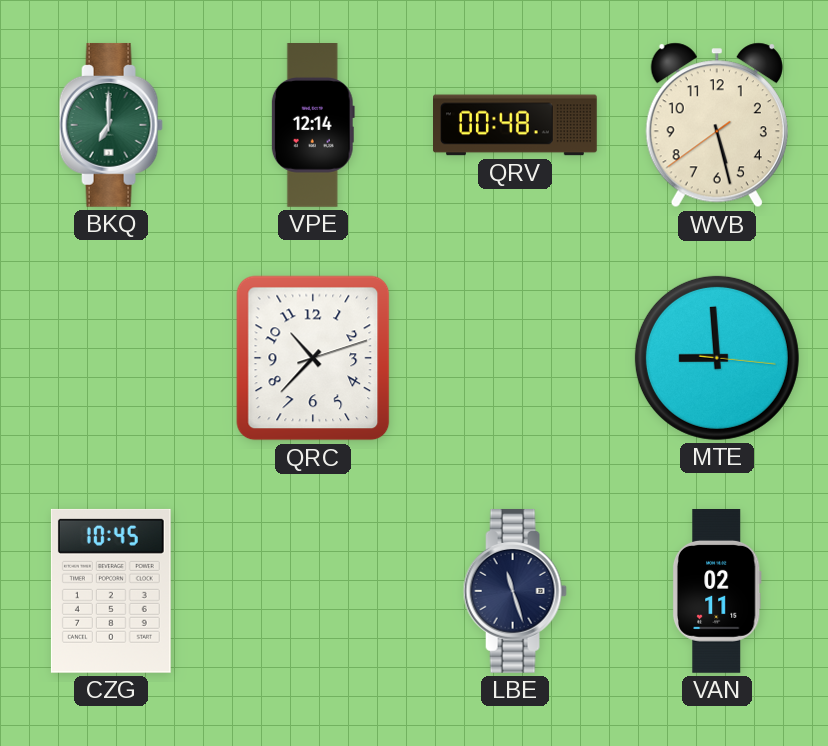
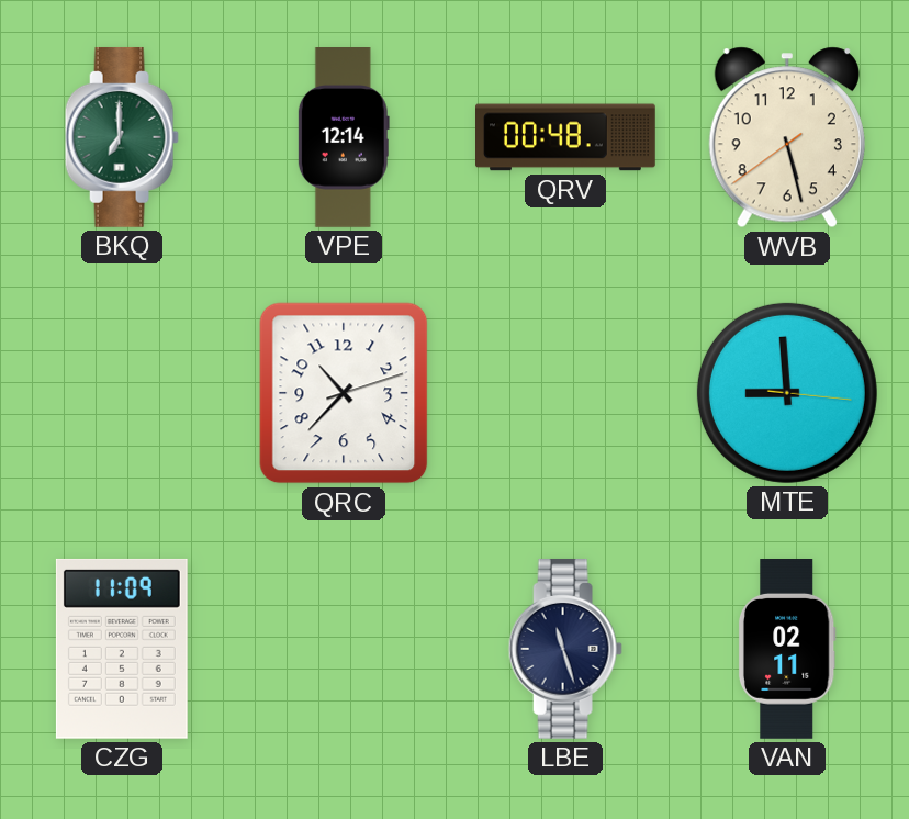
CZG: 10:45 -> 11:09
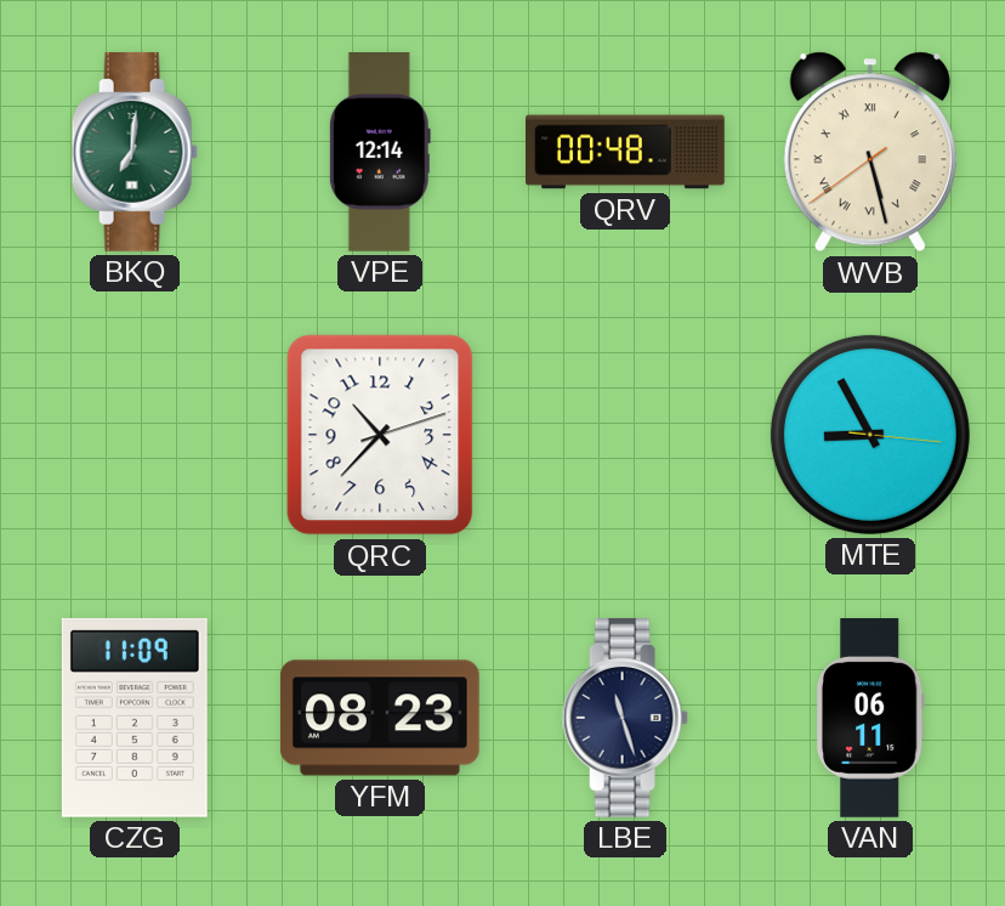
BKQ: 7:00 -> 7:01
WVB numerals: Arabic -> Roman
MTE: 8:59 -> 8:55
YFM: none -> 08:23
VAN: 02:11 -> 06:11
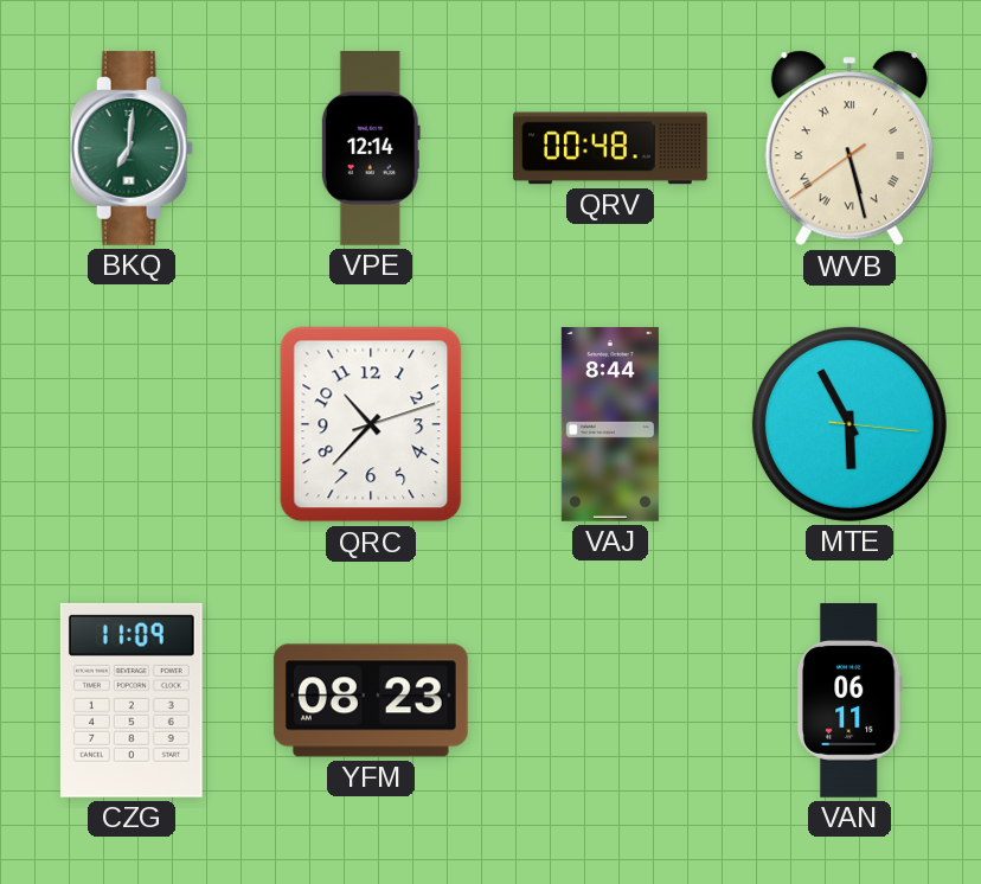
VAJ: none -> 8:44
MTE: 8:55 -> 5:55
LBE: 11:27 -> none
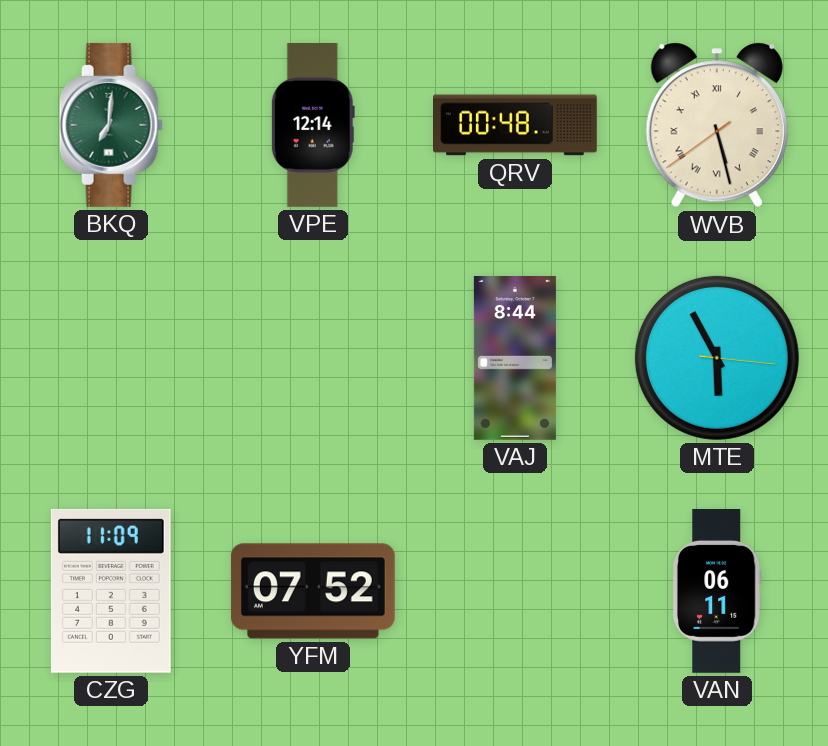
QRC: 10:37 -> none
YFM: 08:23 -> 07:52
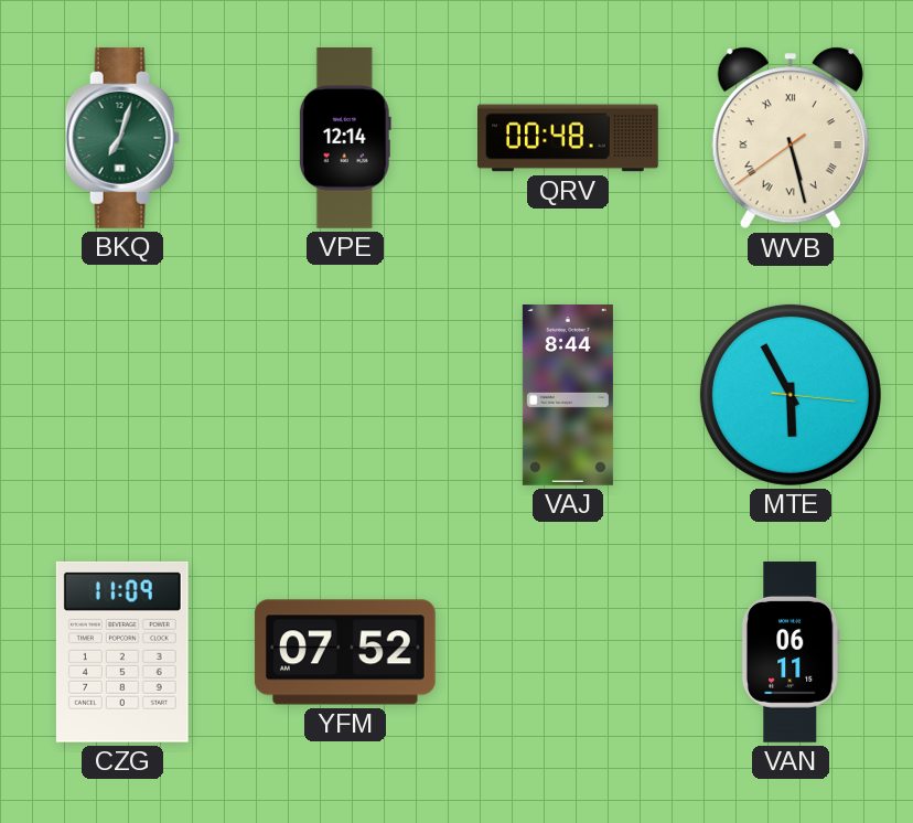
BKQ: 7:01 -> 7:03
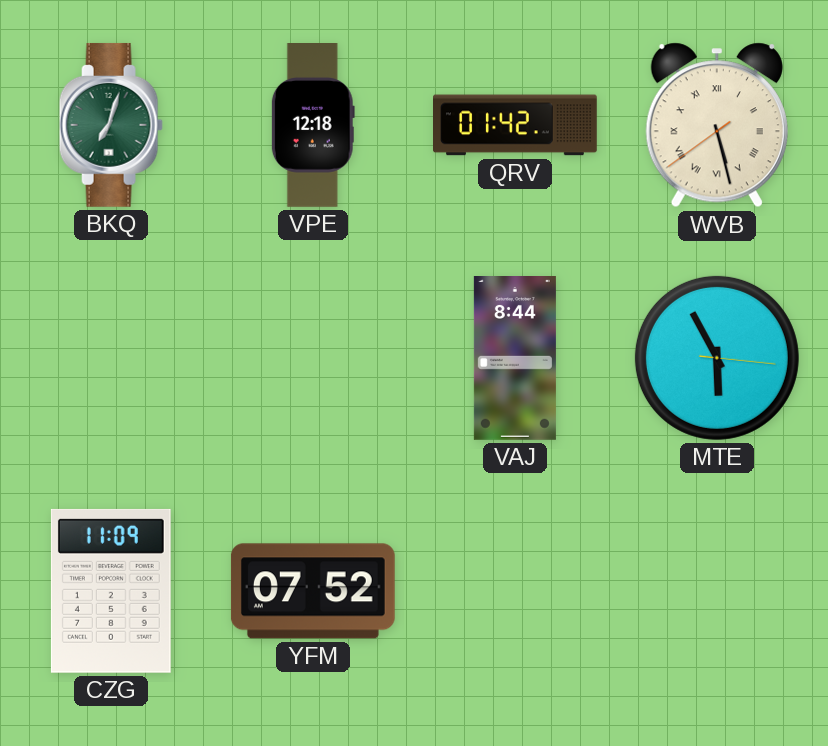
VPE: 12:14 -> 12:18
QRV: 00:48 -> 01:42
VAN: 06:11 -> none
